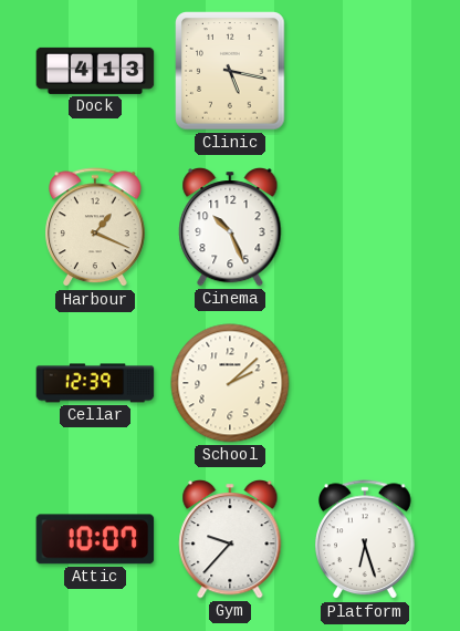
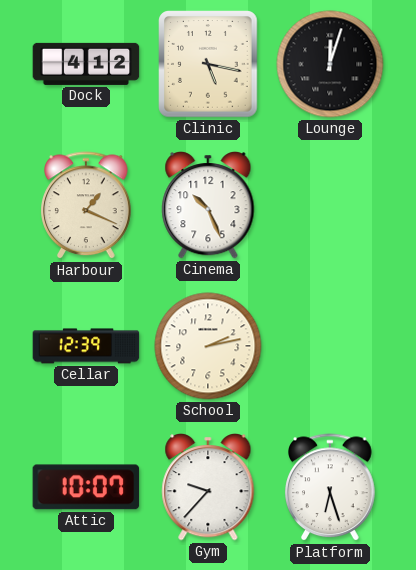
Dock: 4:13 -> 4:12
Lounge: none -> 12:03
School: 2:08 -> 2:13
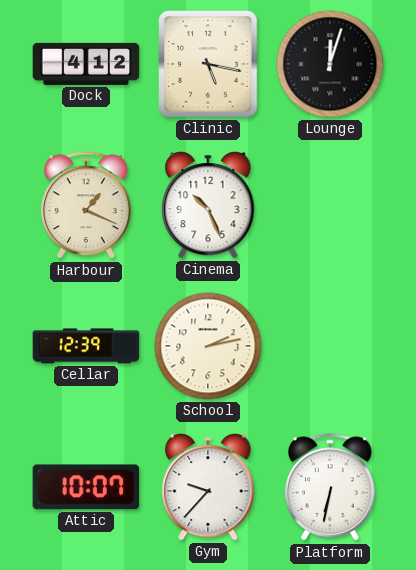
Platform: 6:27 -> 6:32
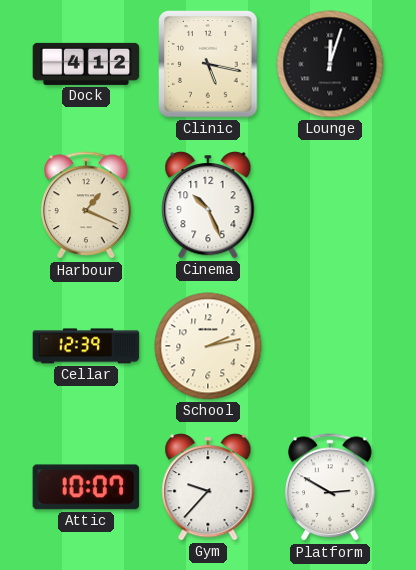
Platform: 6:32 -> 2:50
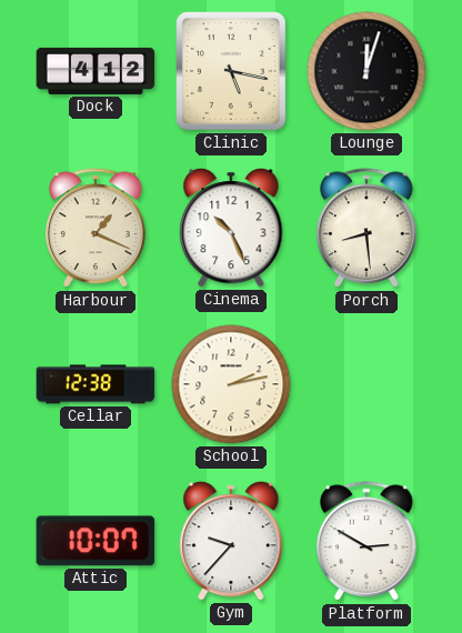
Porch: none -> 8:29
Cellar: 12:39 -> 12:38
